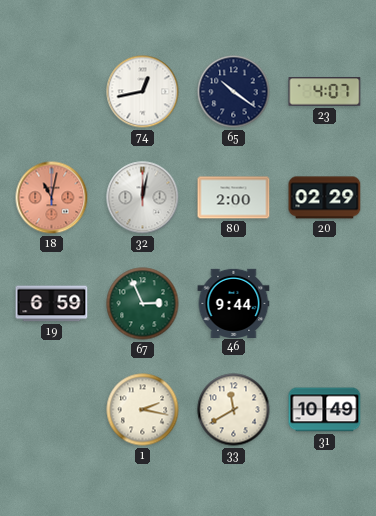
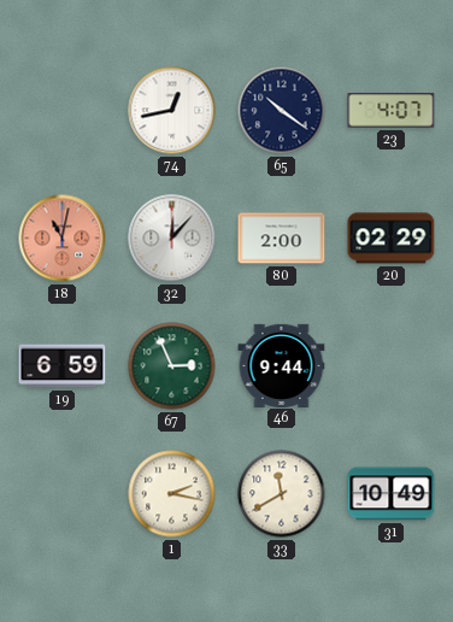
32: 12:02 -> 12:07
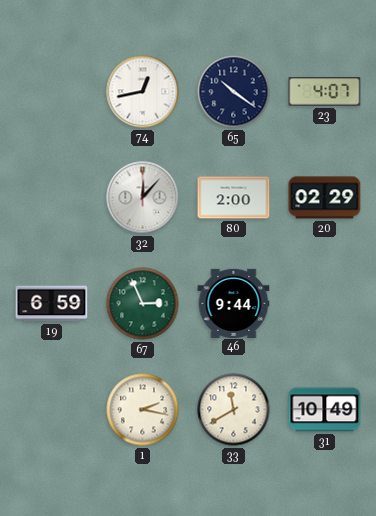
18: 11:02 -> none
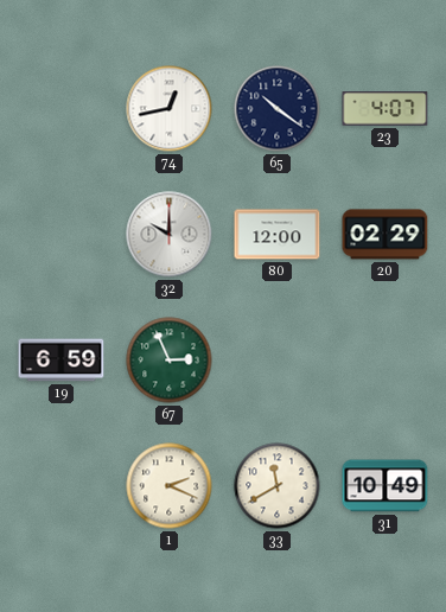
32: 12:07 -> 10:00
80: 2:00 -> 12:00
46: 9:44 -> none
1: 2:17 -> 2:19
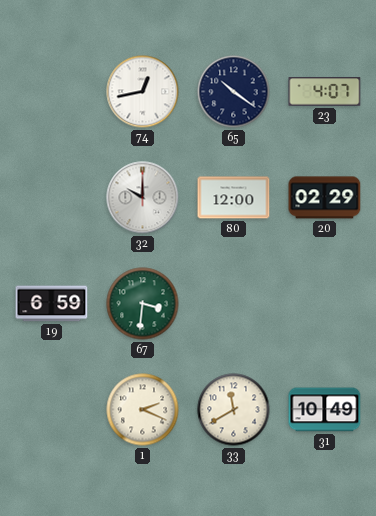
67: 2:56 -> 3:31
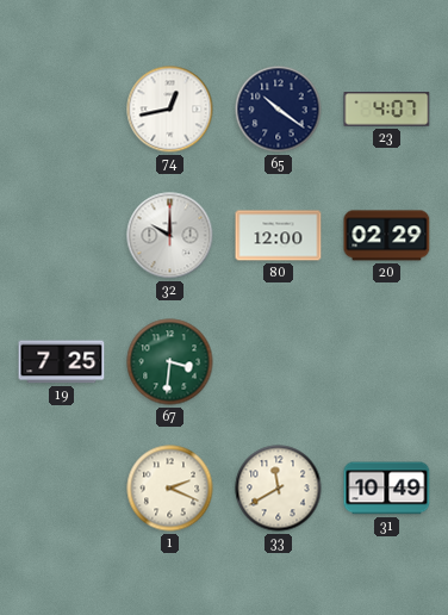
19: 6:59 -> 7:25
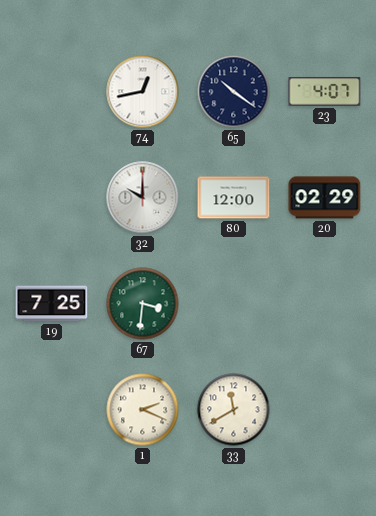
31: 10:49 -> none
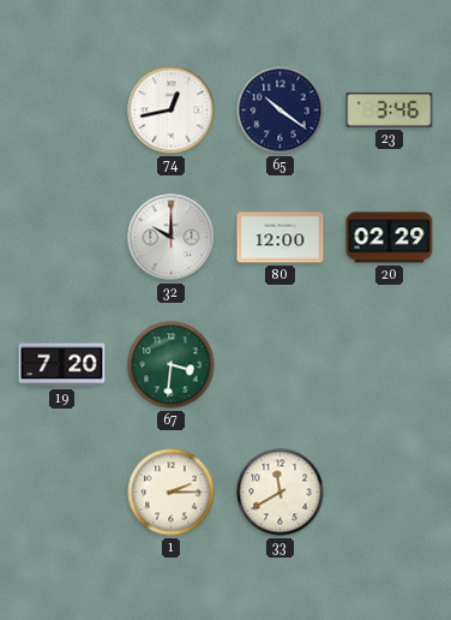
23: 4:07 -> 3:46
19: 7:25 -> 7:20
1: 2:19 -> 2:15
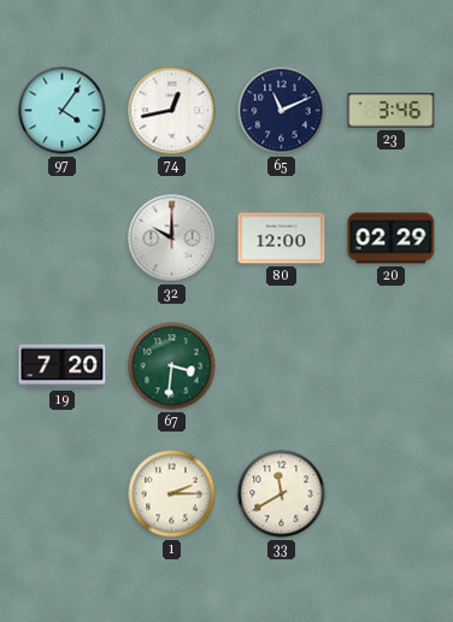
97: none -> 4:06
65: 10:21 -> 11:11
